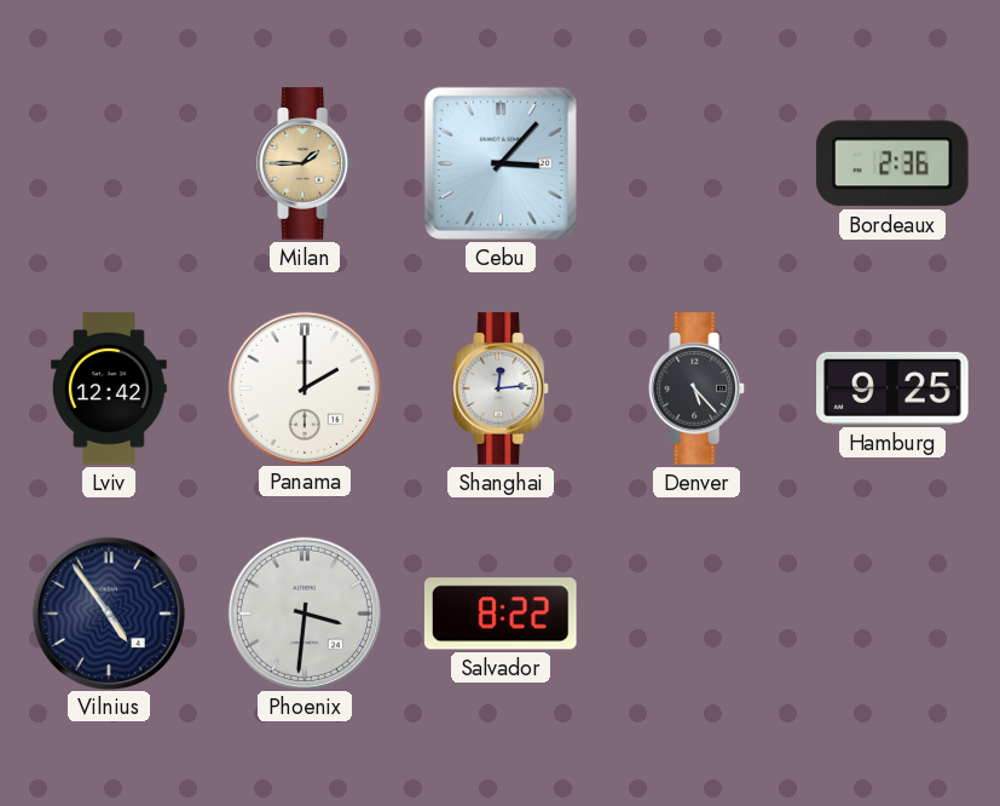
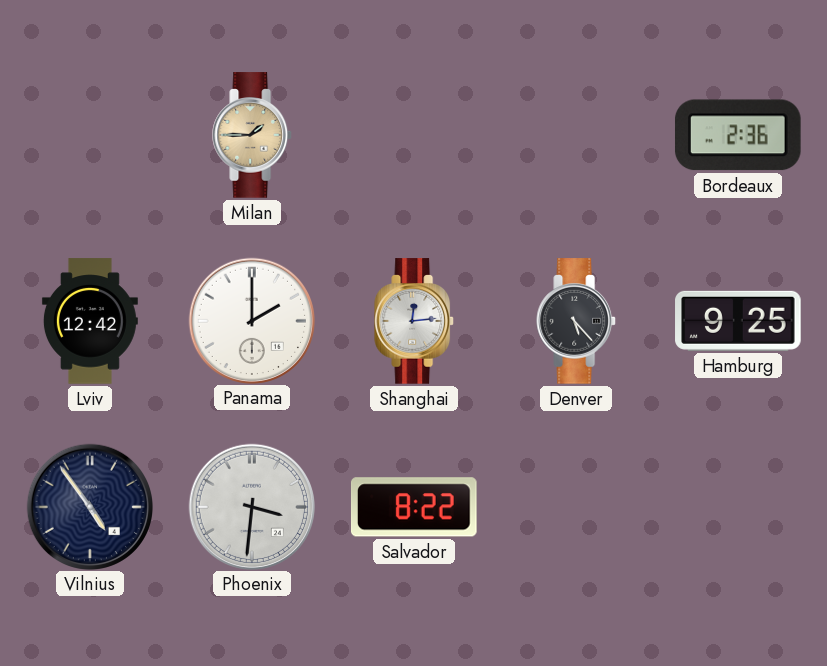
Cebu: 3:07 -> none
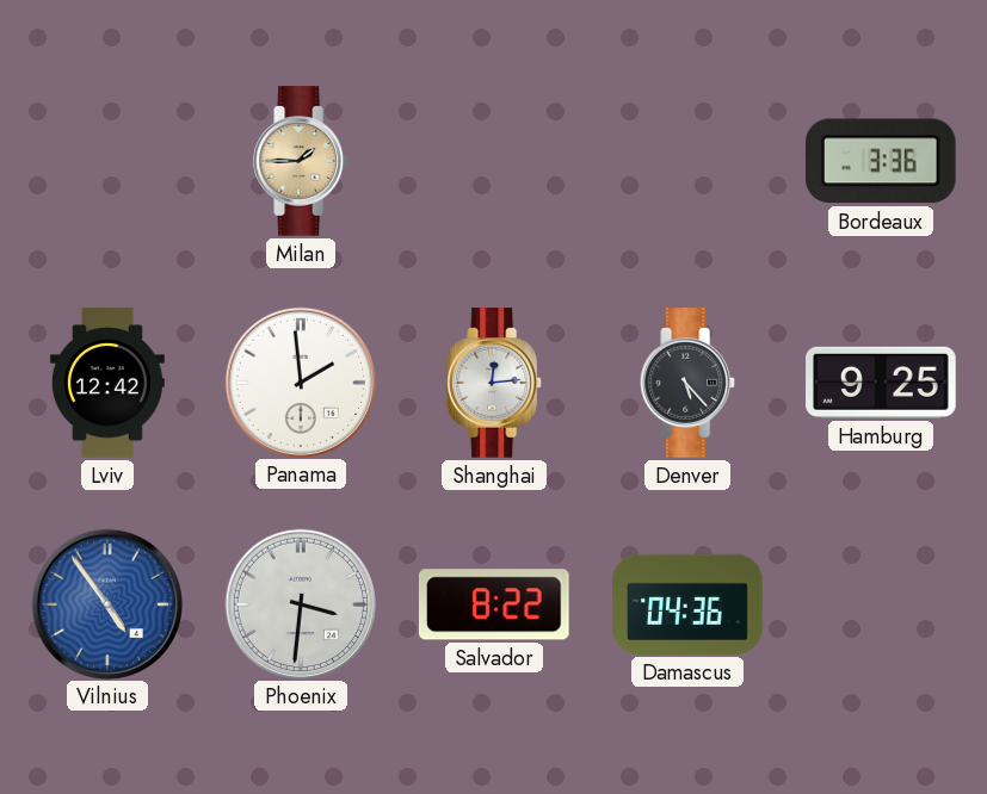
Bordeaux: 2:36 -> 3:36
Panama: 2:00 -> 1:59
Vilnius dial: navy -> blue
Damascus: none -> 04:36
